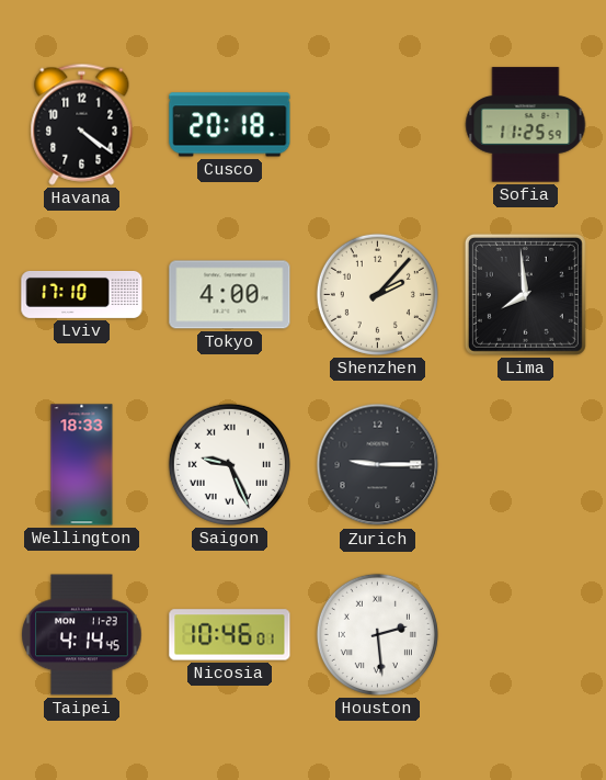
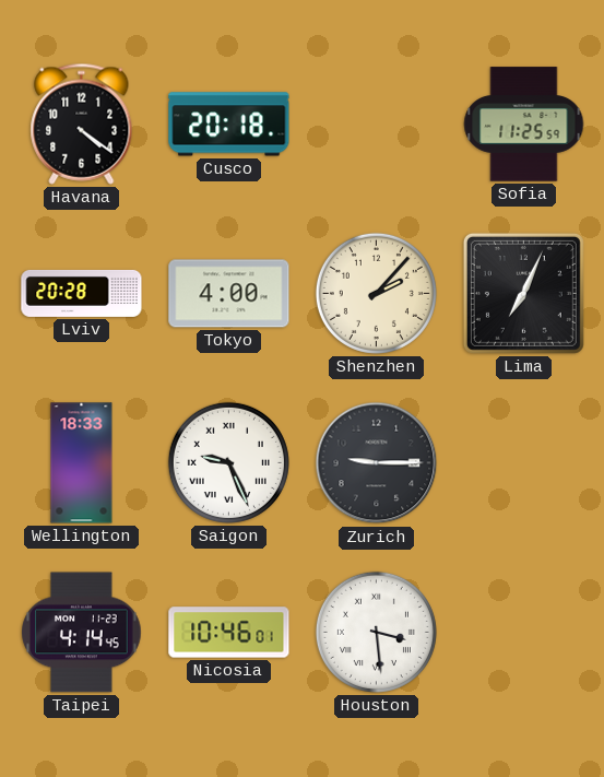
Lviv: 17:10 -> 20:28
Lima: 7:59 -> 7:04
Houston: 2:29 -> 3:29
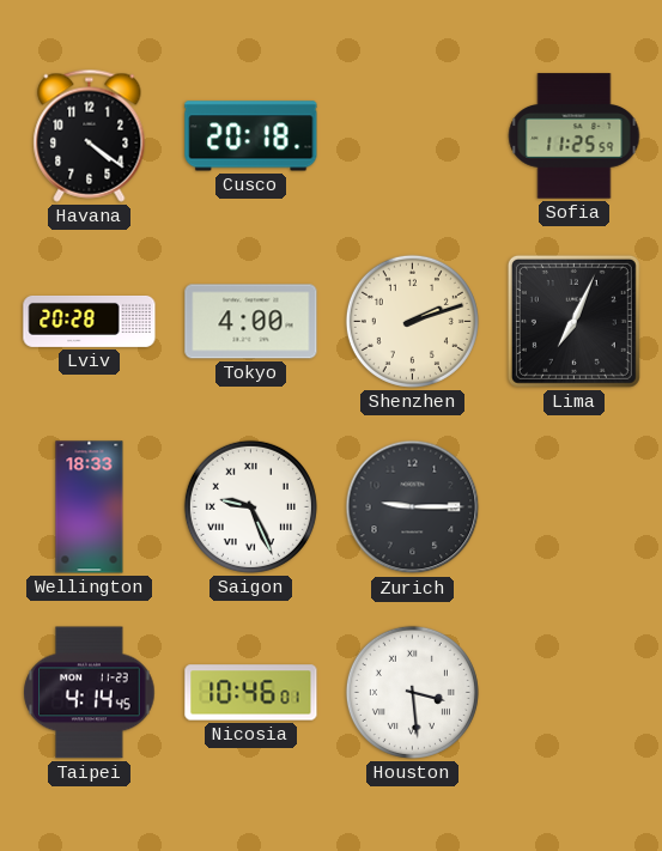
Shenzhen: 2:07 -> 2:12
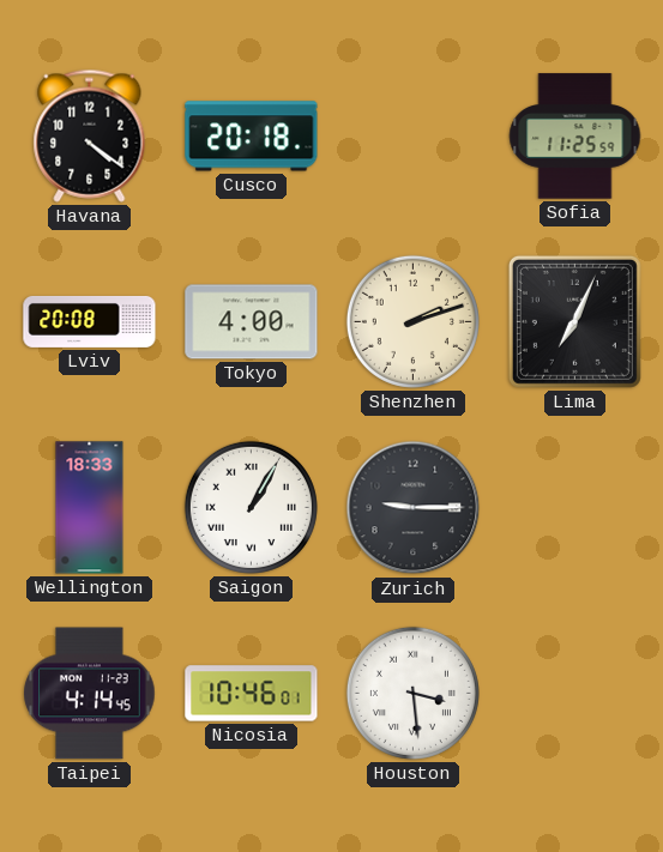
Lviv: 20:28 -> 20:08
Saigon: 9:26 -> 1:05
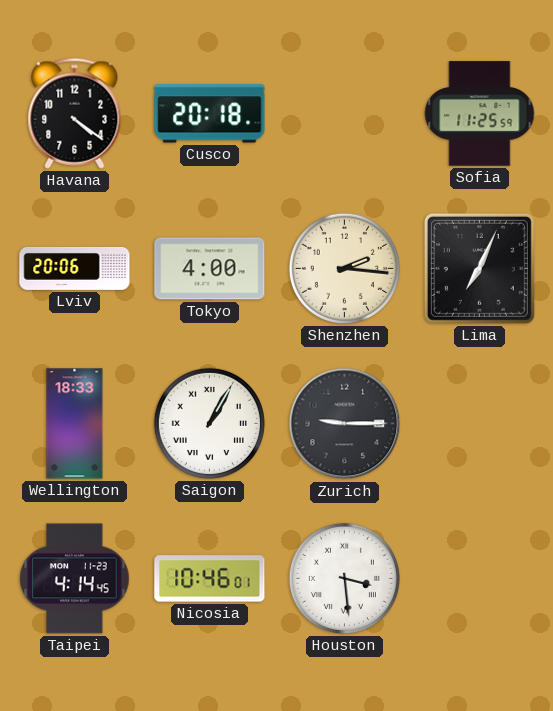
Lviv: 20:08 -> 20:06
Shenzhen: 2:12 -> 2:16
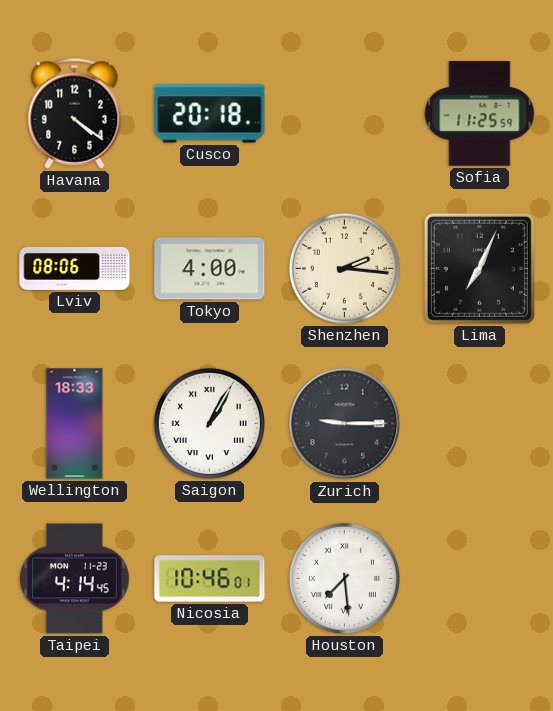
Lviv: 20:06 -> 08:06
Houston: 3:29 -> 7:29
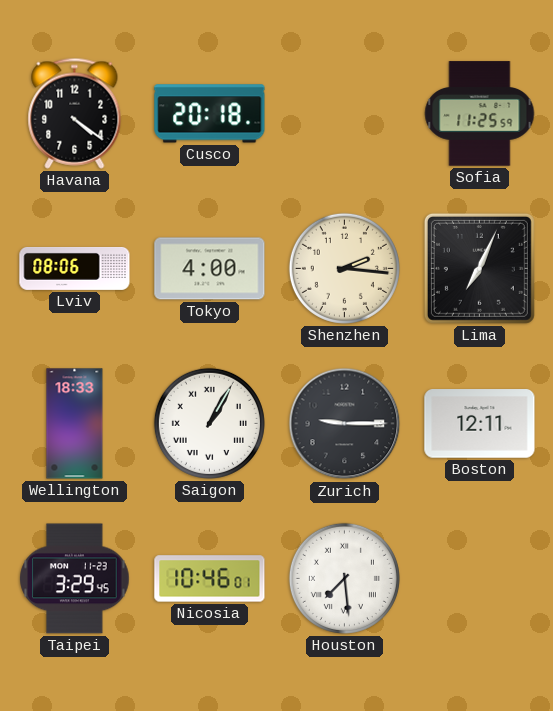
Boston: none -> 12:11
Taipei: 4:14 -> 3:29
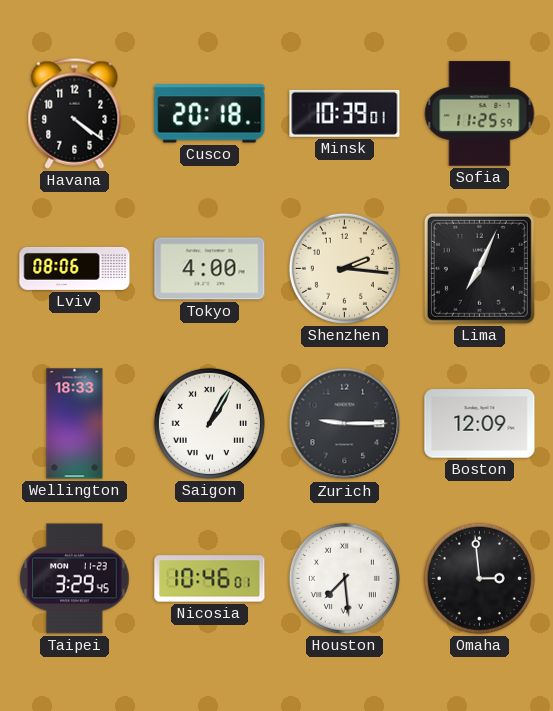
Minsk: none -> 10:39
Boston: 12:11 -> 12:09
Omaha: none -> 2:59
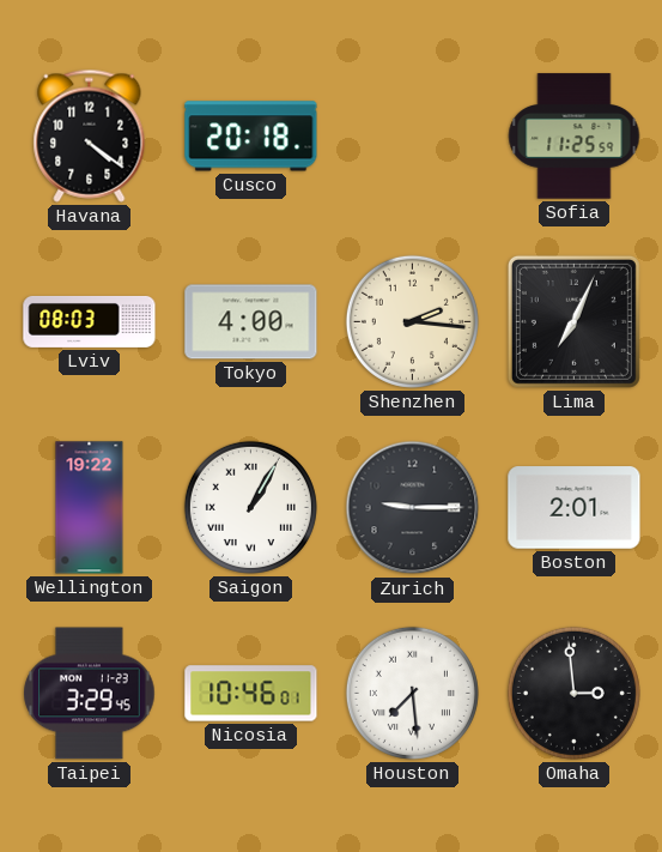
Minsk: 10:39 -> none
Lviv: 08:06 -> 08:03
Wellington: 18:33 -> 19:22
Boston: 12:09 -> 2:01
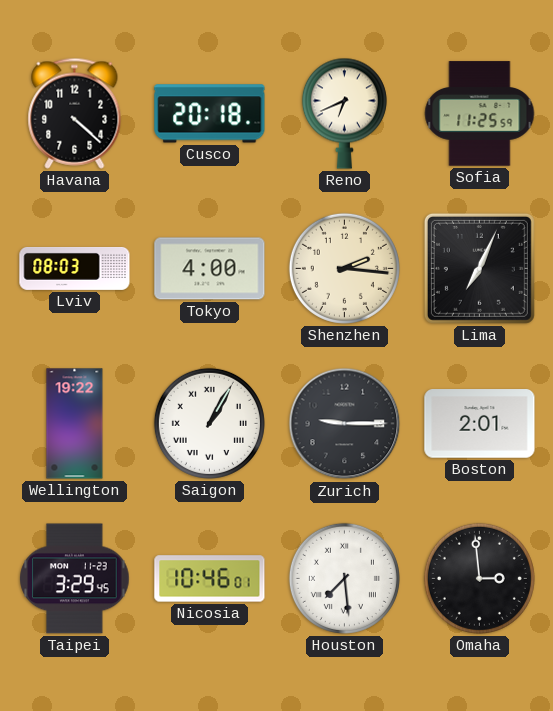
Havana: 4:21 -> 4:22
Reno: none -> 6:41
